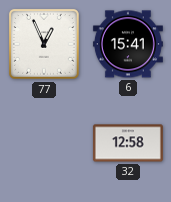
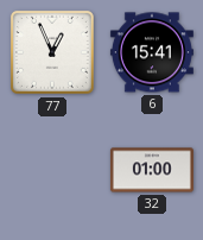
32: 12:58 -> 01:00
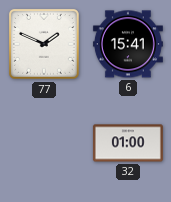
77: 12:56 -> 1:49
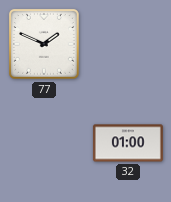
6: 15:41 -> none
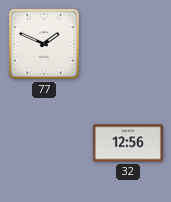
32: 01:00 -> 12:56
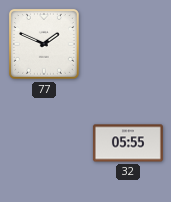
32: 12:56 -> 05:55
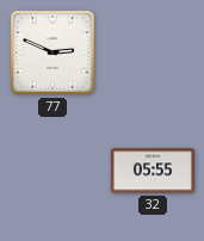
77: 1:49 -> 2:49
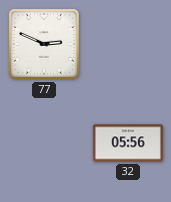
32: 05:55 -> 05:56
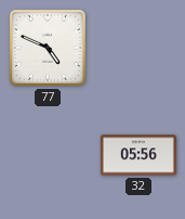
77: 2:49 -> 4:49
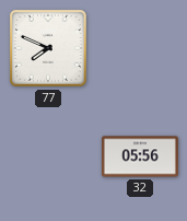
77: 4:49 -> 7:49
